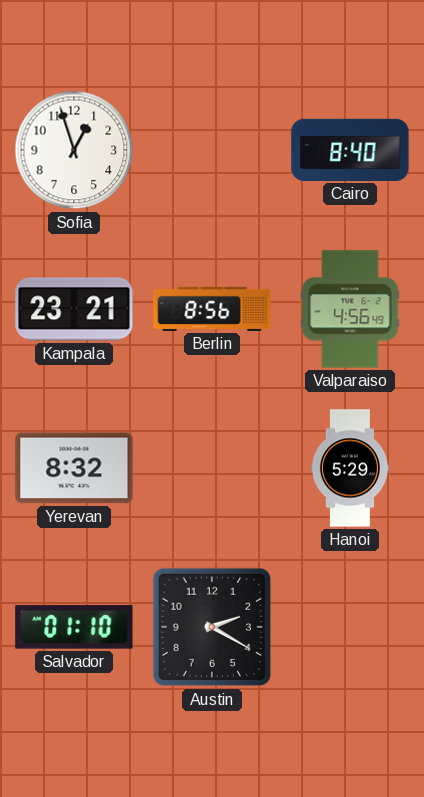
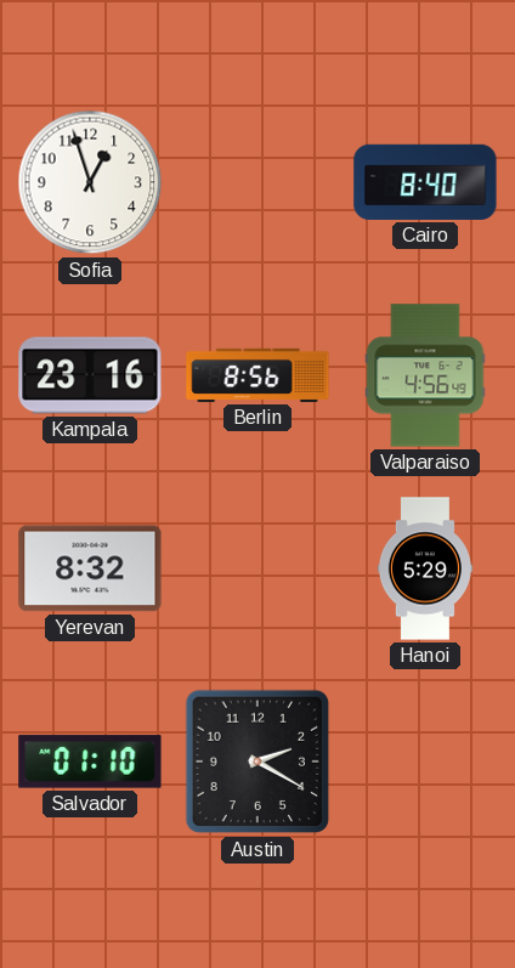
Kampala: 23:21 -> 23:16
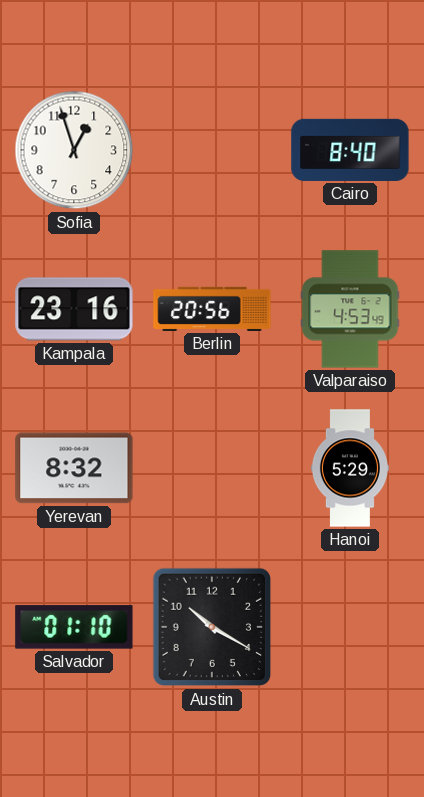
Berlin: 8:56 -> 20:56
Valparaiso: 4:56 -> 4:53
Austin: 2:20 -> 10:20
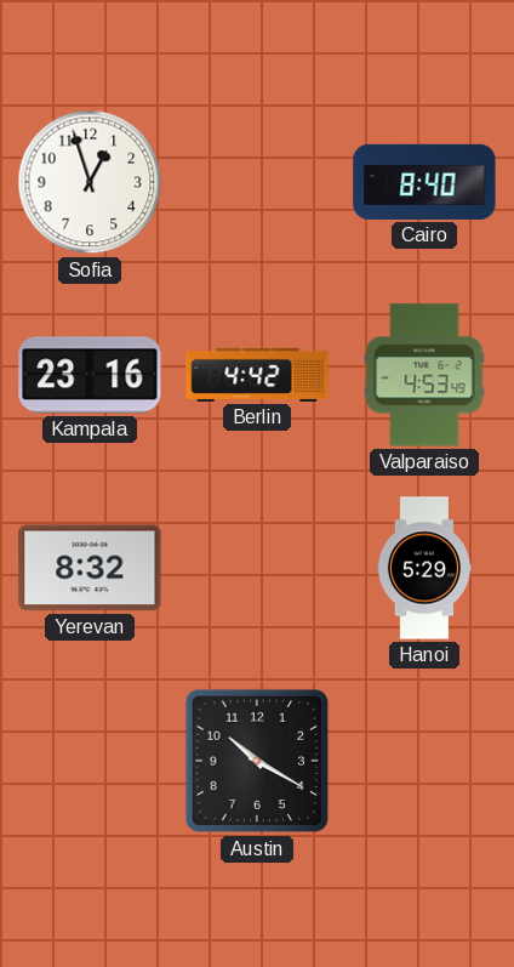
Berlin: 20:56 -> 4:42
Salvador: 01:10 -> none
